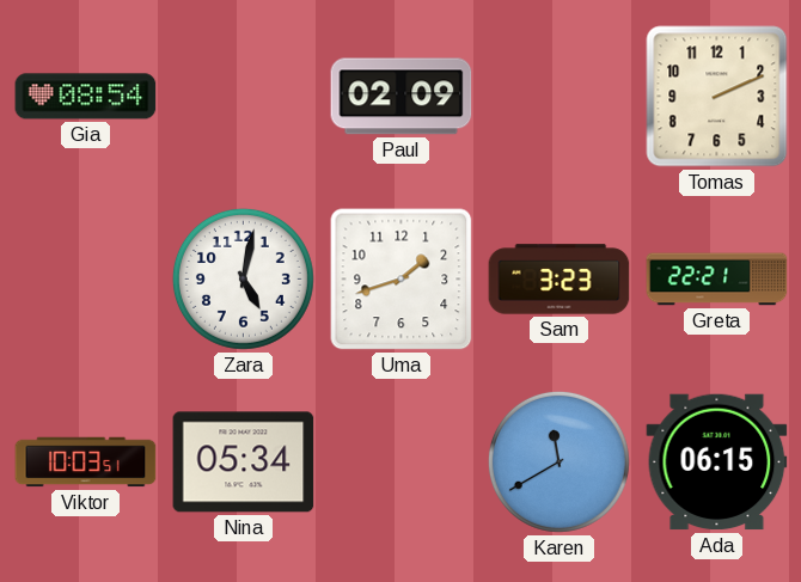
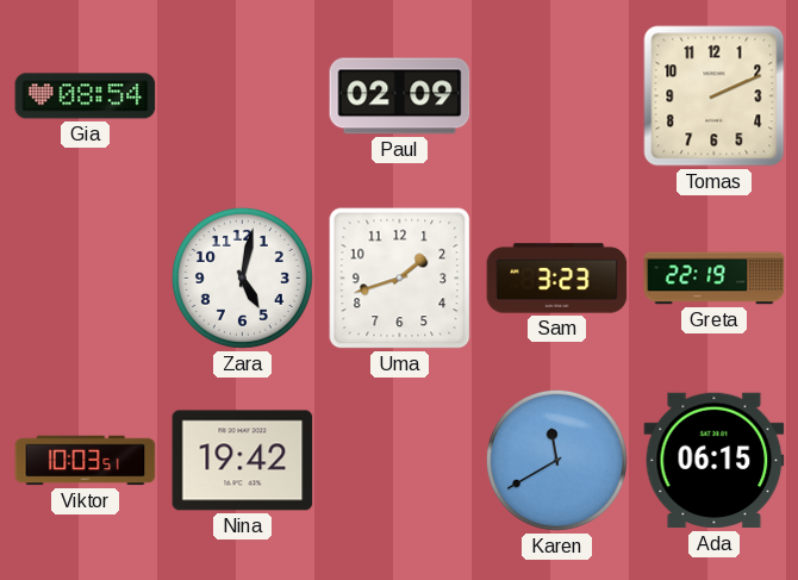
Greta: 22:21 -> 22:19
Nina: 05:34 -> 19:42
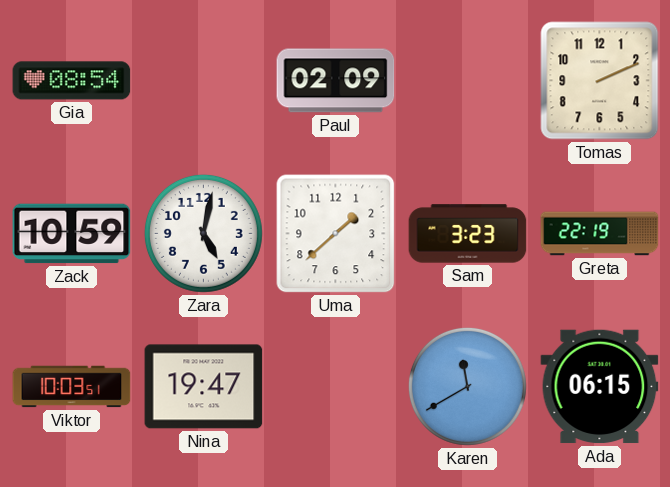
Zack: none -> 10:59
Uma: 1:42 -> 1:38
Nina: 19:42 -> 19:47
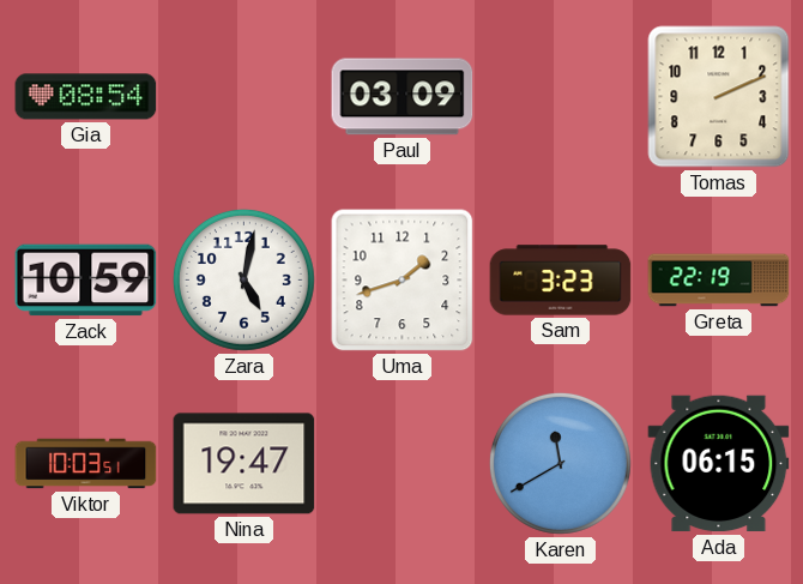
Paul: 02:09 -> 03:09
Uma: 1:38 -> 1:42
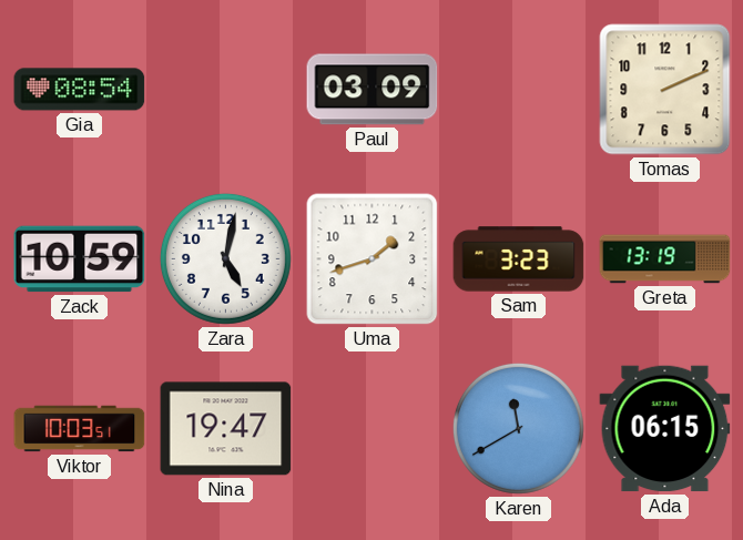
Greta: 22:19 -> 13:19
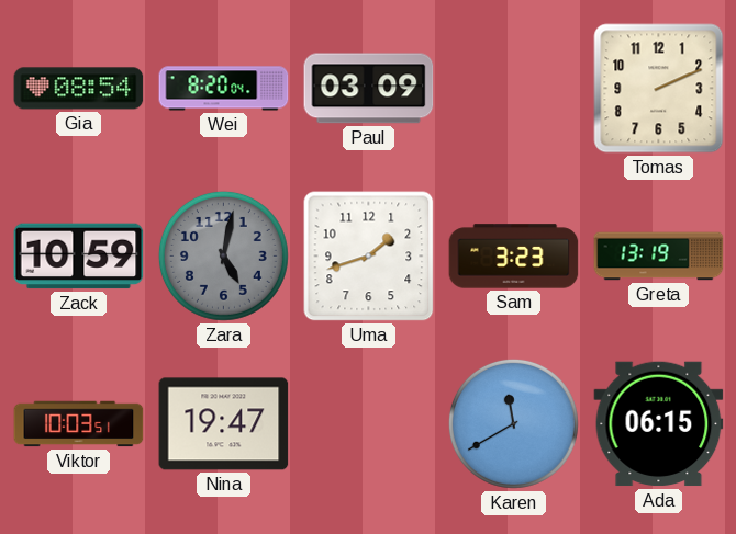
Wei: none -> 8:20
Zara dial: white -> grey
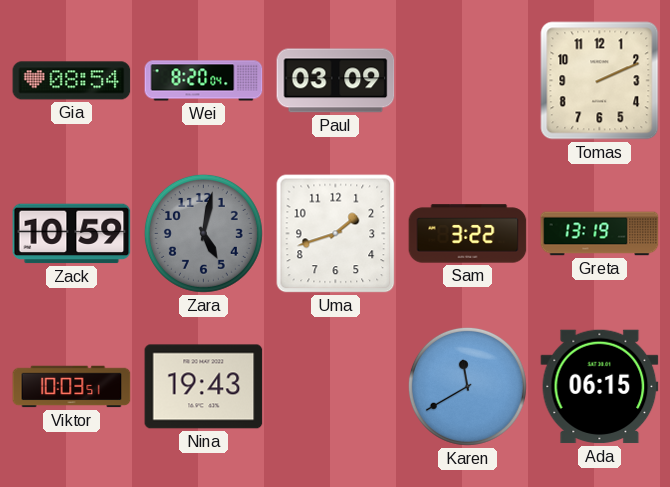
Sam: 3:23 -> 3:22
Nina: 19:47 -> 19:43
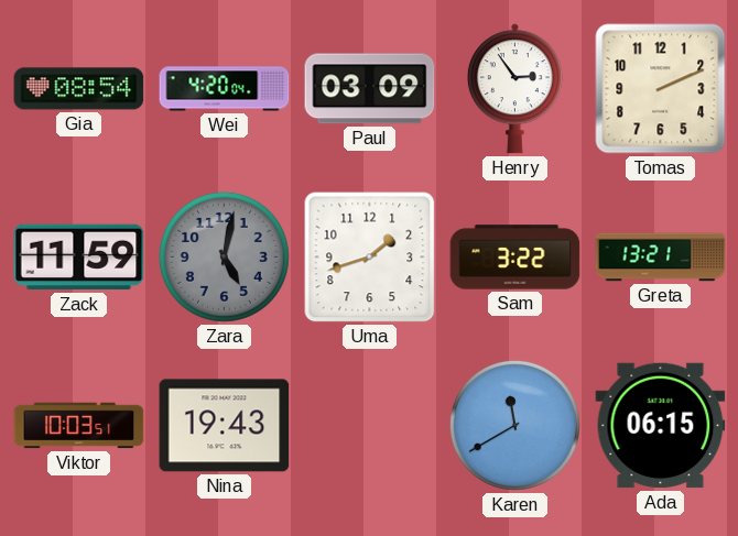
Wei: 8:20 -> 4:20
Henry: none -> 2:54
Zack: 10:59 -> 11:59
Greta: 13:19 -> 13:21
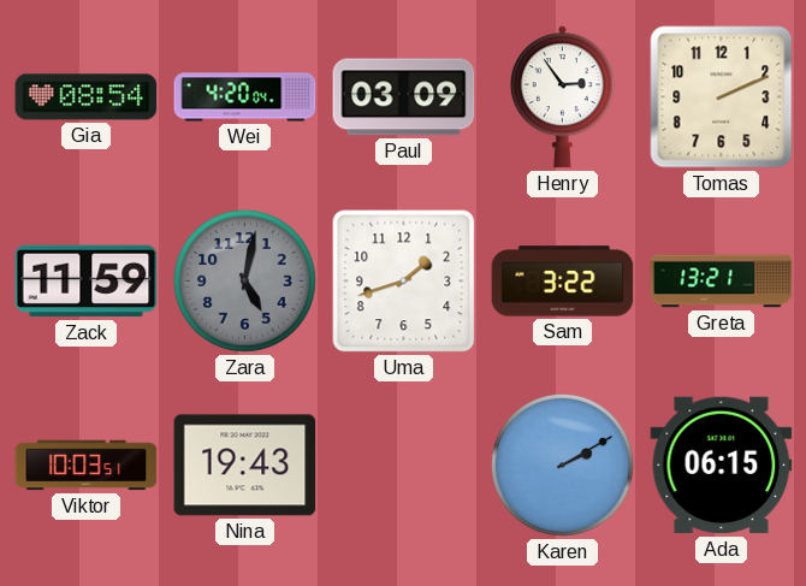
Karen: 11:40 -> 2:10
